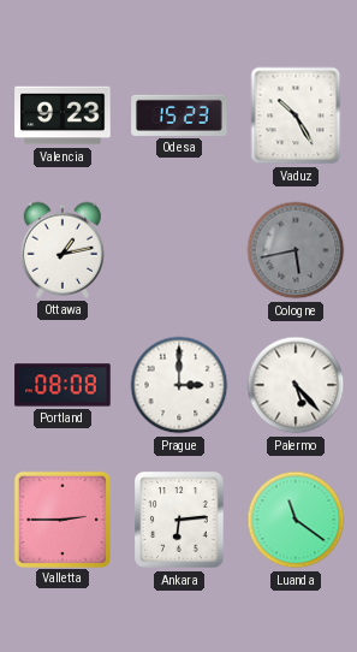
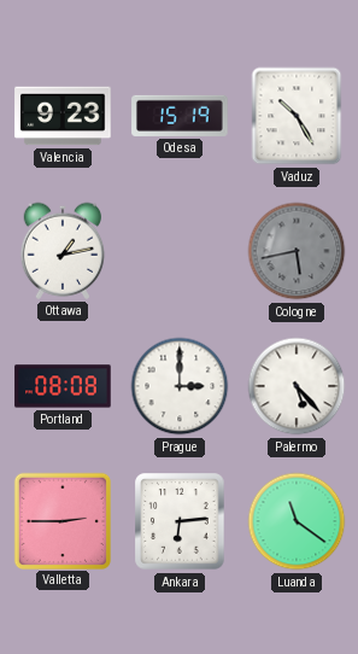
Odesa: 15:23 -> 15:19
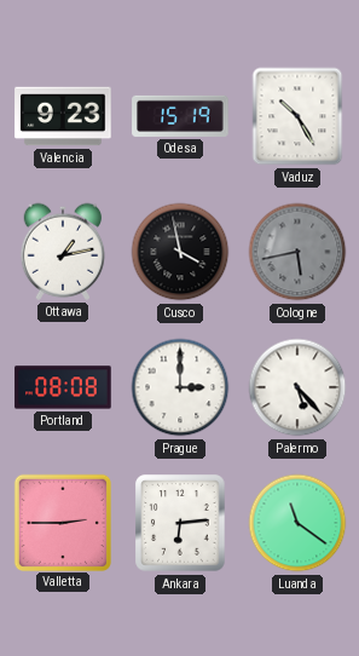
Cusco: none -> 3:58
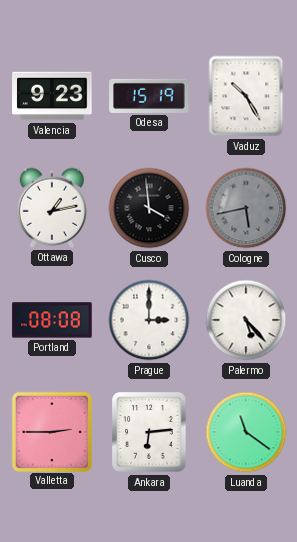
Cusco: 3:58 -> 3:59
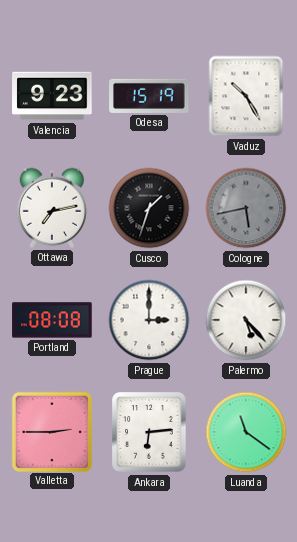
Ottawa: 1:13 -> 7:13
Cusco: 3:59 -> 1:33
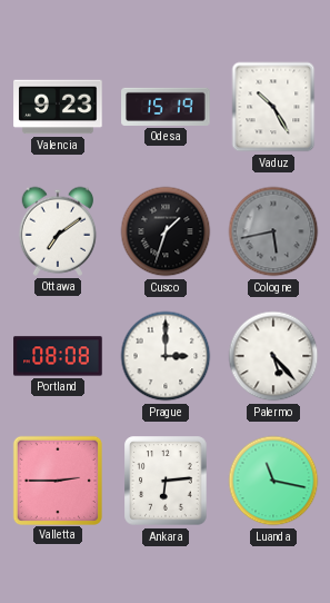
Ottawa: 7:13 -> 7:09
Luanda: 11:21 -> 11:17
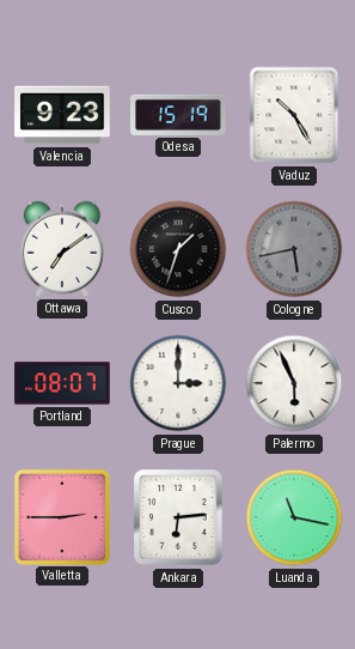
Portland: 08:08 -> 08:07
Palermo: 5:23 -> 5:56
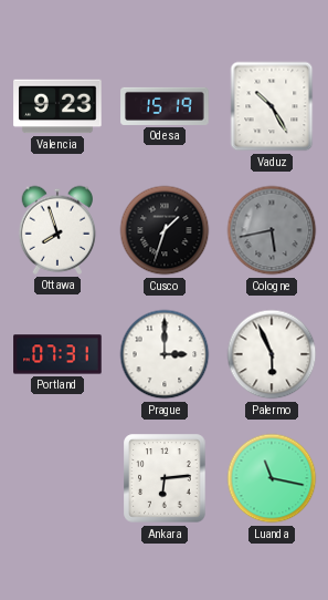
Ottawa: 7:09 -> 7:57
Portland: 08:07 -> 07:31
Valletta: 2:45 -> none
